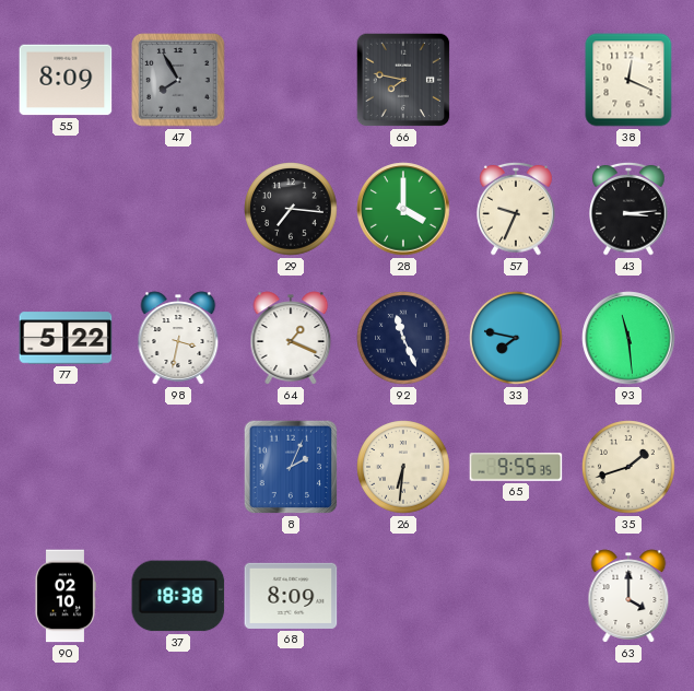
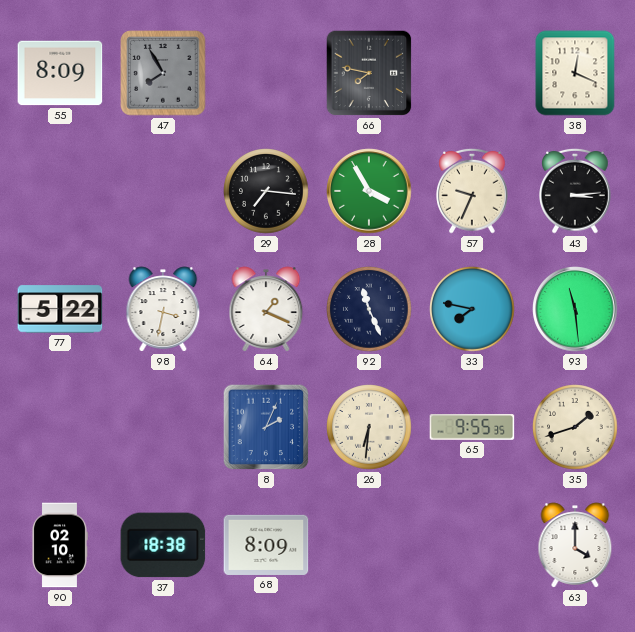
28: 4:00 -> 3:55
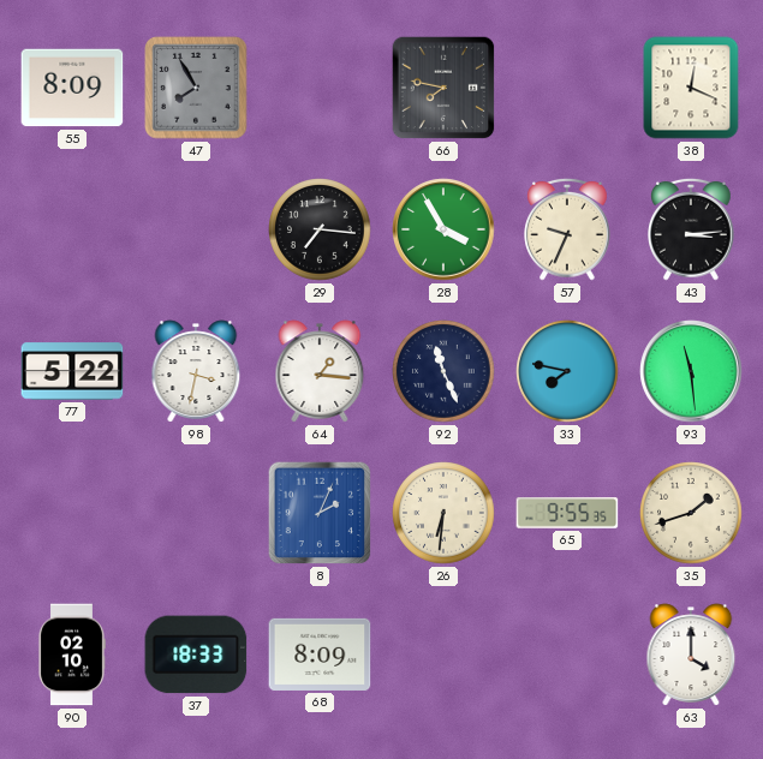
64: 1:19 -> 1:16
37: 18:38 -> 18:33
